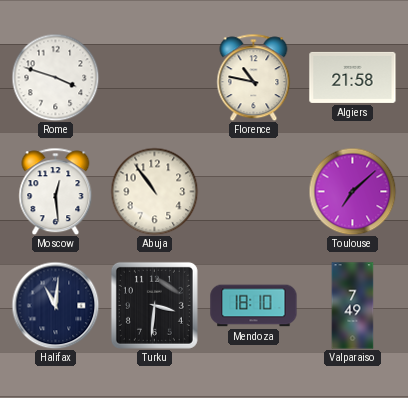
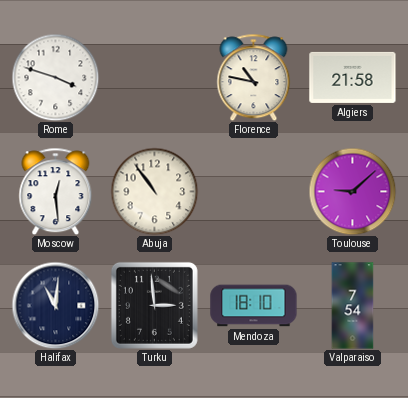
Toulouse: 7:08 -> 9:08
Turku: 3:31 -> 2:59
Valparaiso: 7:49 -> 7:54
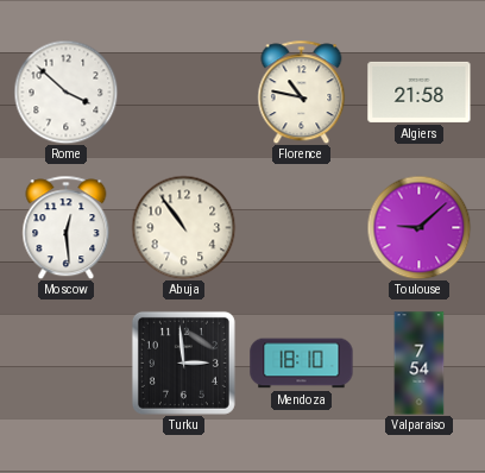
Rome: 3:48 -> 3:52
Halifax: 11:01 -> none
